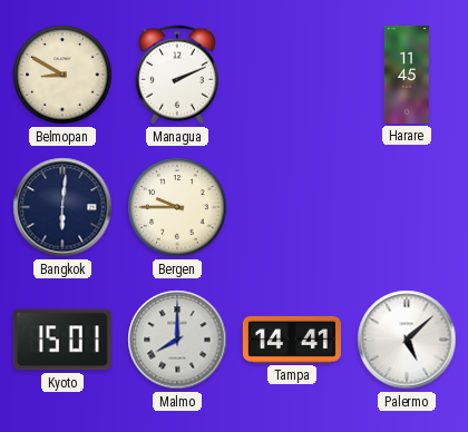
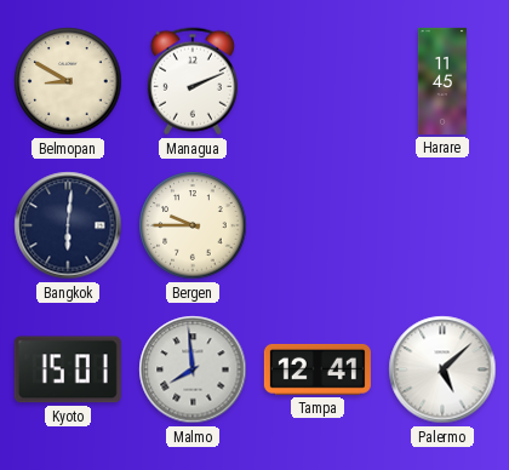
Malmo: 8:00 -> 7:59
Tampa: 14:41 -> 12:41
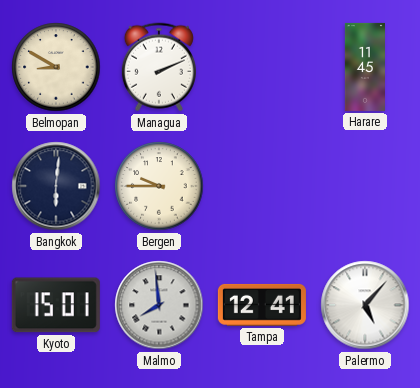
Palermo: 5:08 -> 5:07
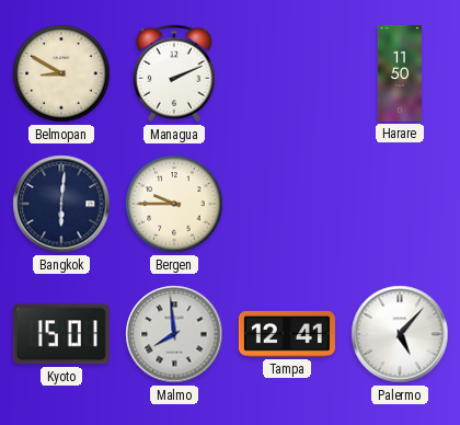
Harare: 11:45 -> 11:50
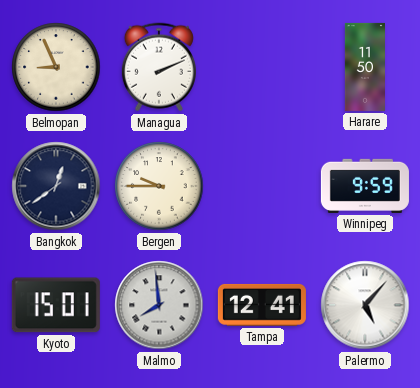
Belmopan: 8:50 -> 8:56
Bangkok: 6:01 -> 12:39
Winnipeg: none -> 9:59
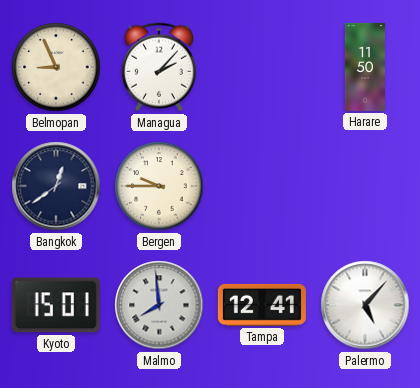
Managua: 2:11 -> 2:07
Winnipeg: 9:59 -> none
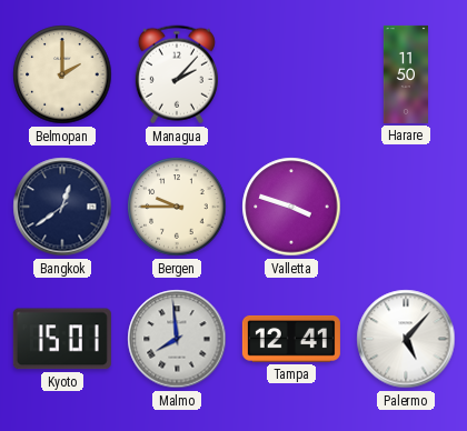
Belmopan: 8:56 -> 2:00
Valletta: none -> 3:48
